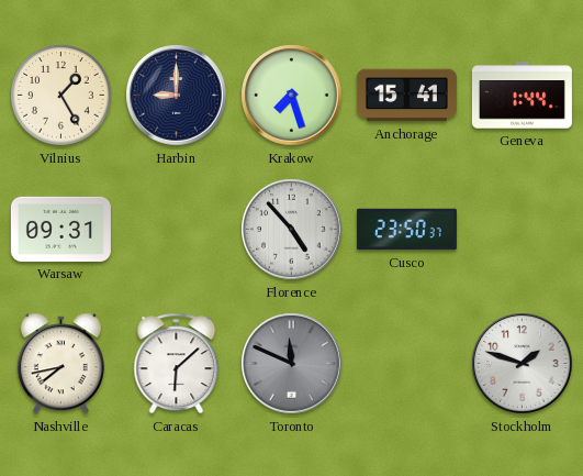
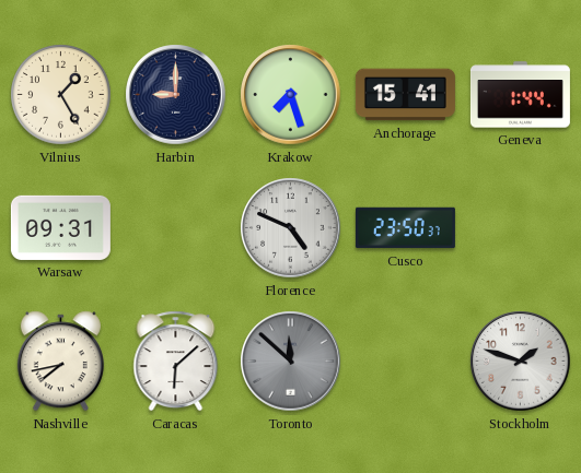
Florence: 4:53 -> 4:49
Toronto: 11:49 -> 11:52
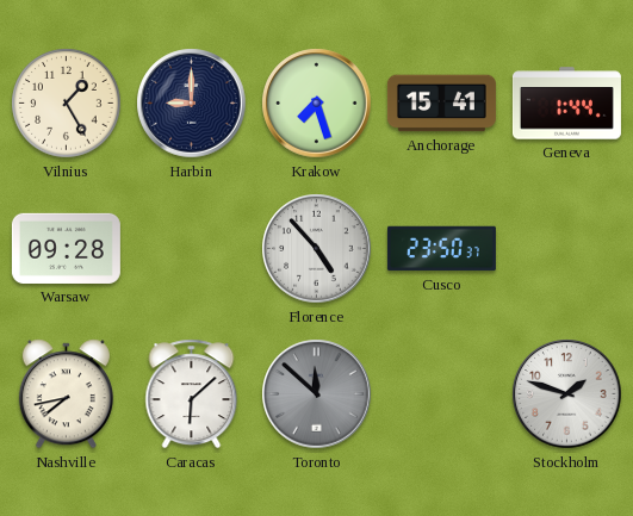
Warsaw: 09:31 -> 09:28
Florence: 4:49 -> 4:53
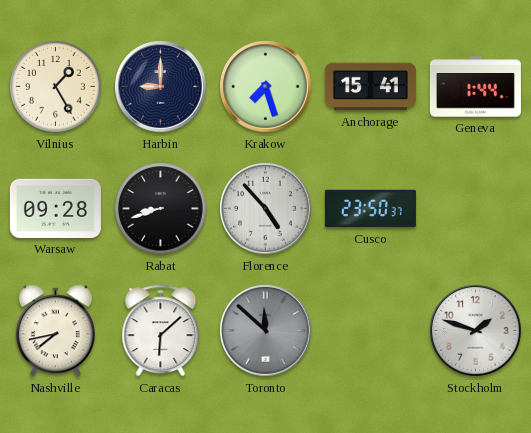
Rabat: none -> 8:42
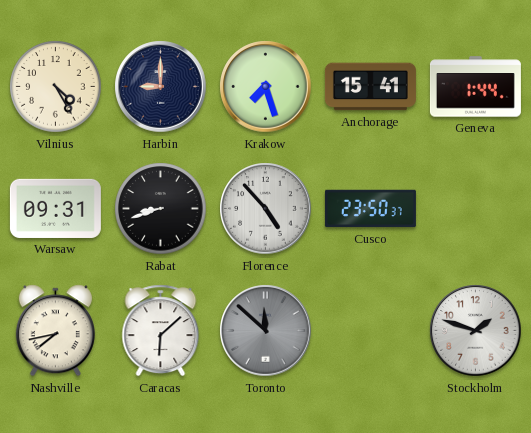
Vilnius: 1:25 -> 4:25
Warsaw: 09:28 -> 09:31
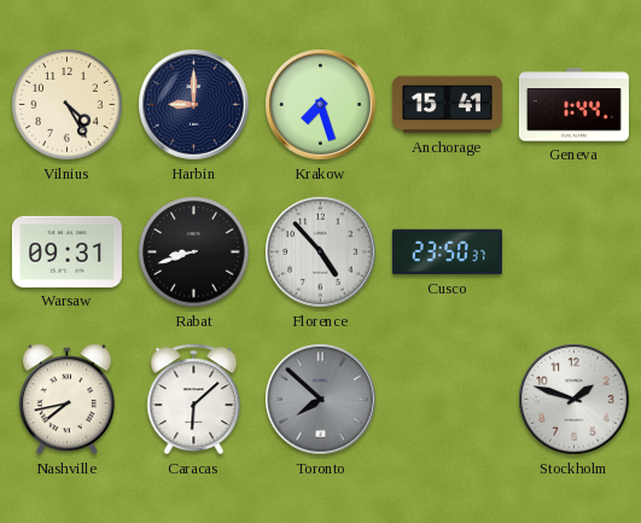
Toronto: 11:52 -> 7:52
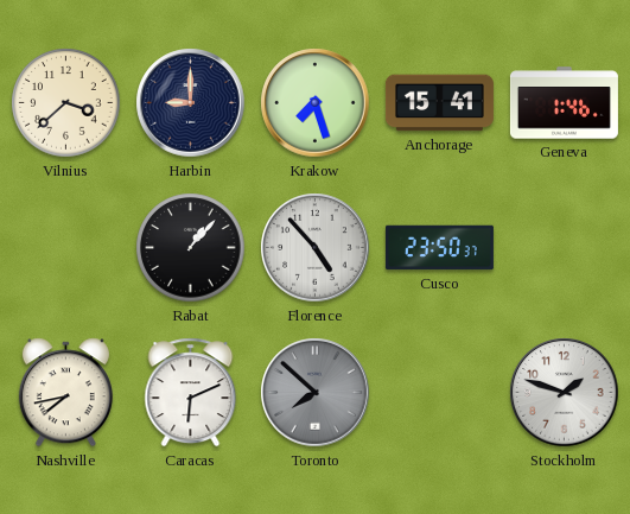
Vilnius: 4:25 -> 3:38
Geneva: 1:44 -> 1:46
Warsaw: 09:31 -> none
Rabat: 8:42 -> 1:07
Caracas: 6:08 -> 6:11
